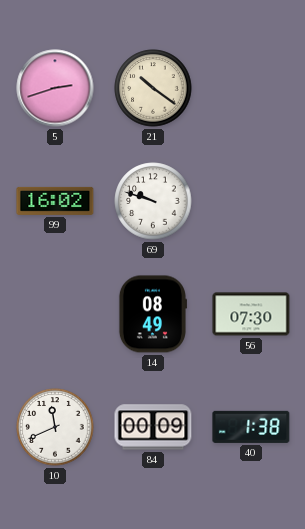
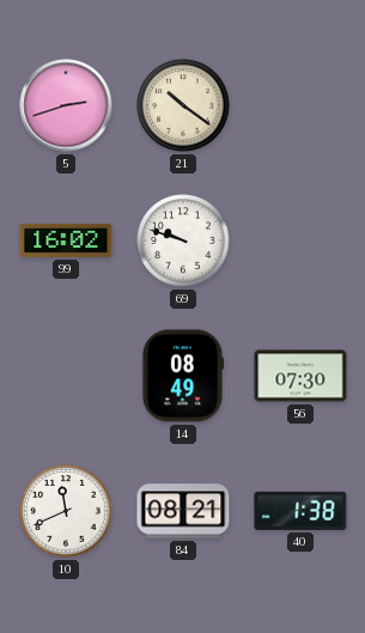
84: 00:09 -> 08:21
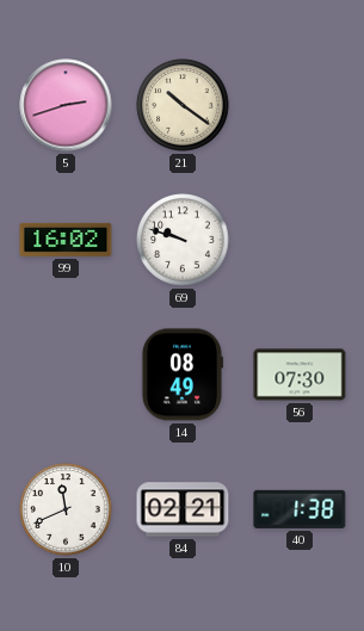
84: 08:21 -> 02:21
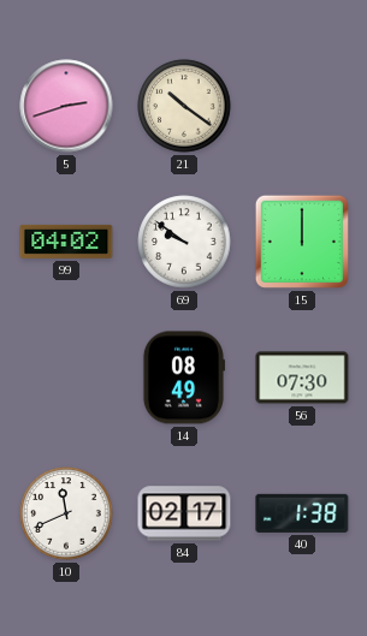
99: 16:02 -> 04:02
69: 9:48 -> 9:51
15: none -> 12:00
84: 02:21 -> 02:17
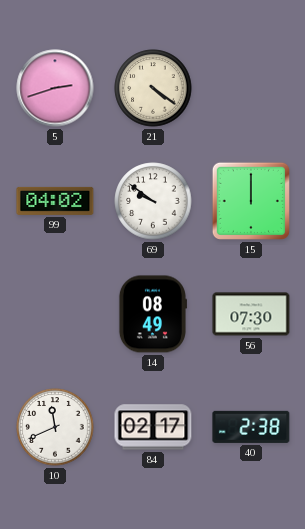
21: 10:21 -> 4:21
40: 1:38 -> 2:38
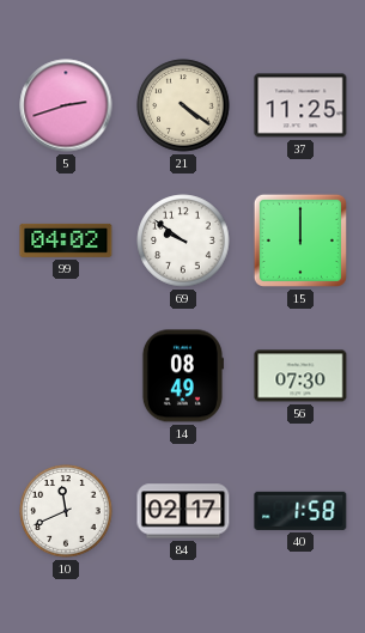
37: none -> 11:25
40: 2:38 -> 1:58
